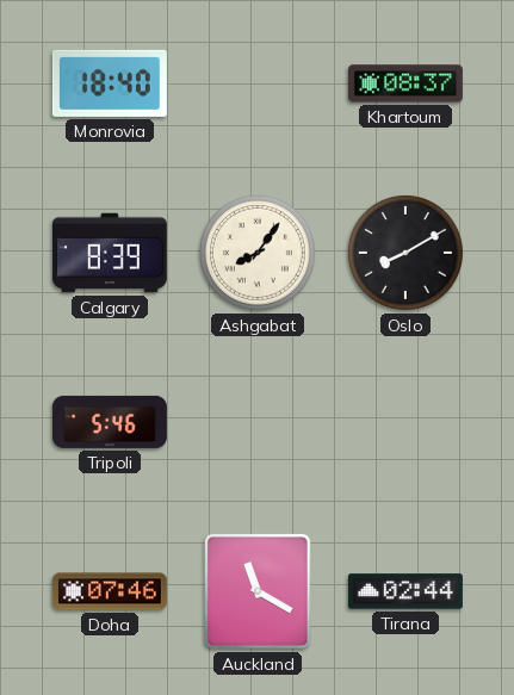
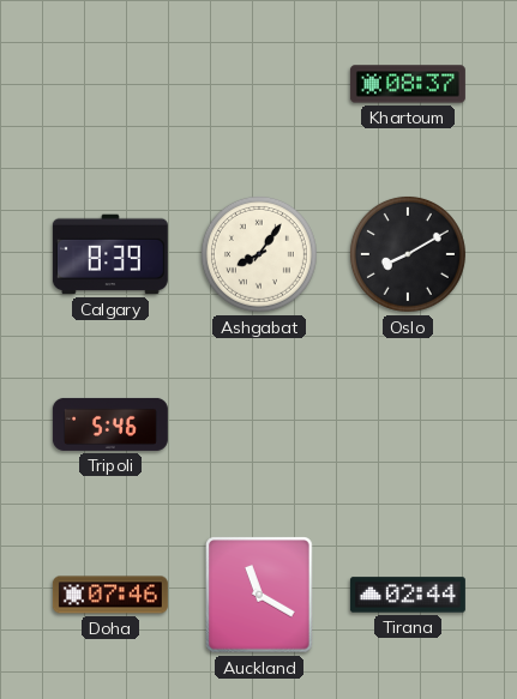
Monrovia: 18:40 -> none
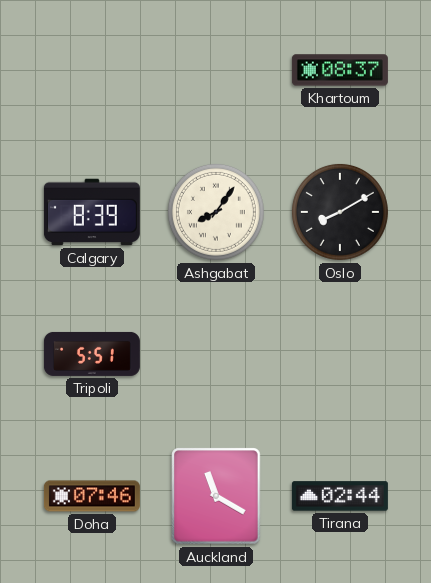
Tripoli: 5:46 -> 5:51
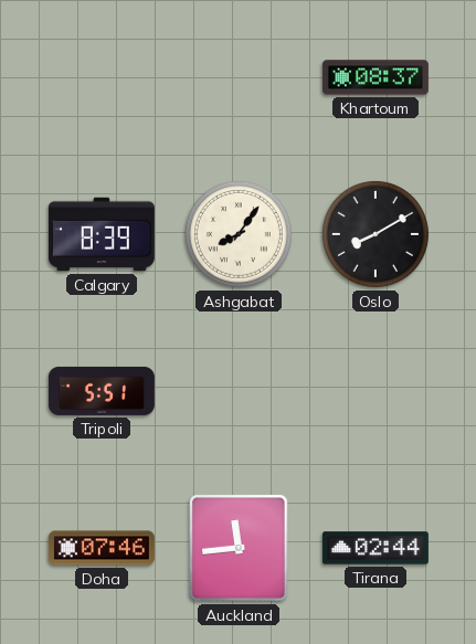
Auckland: 11:20 -> 11:44
